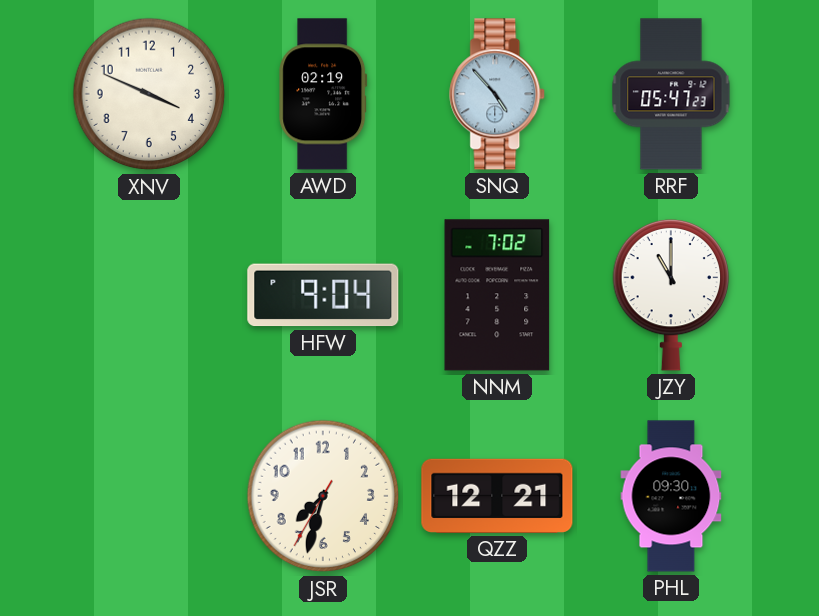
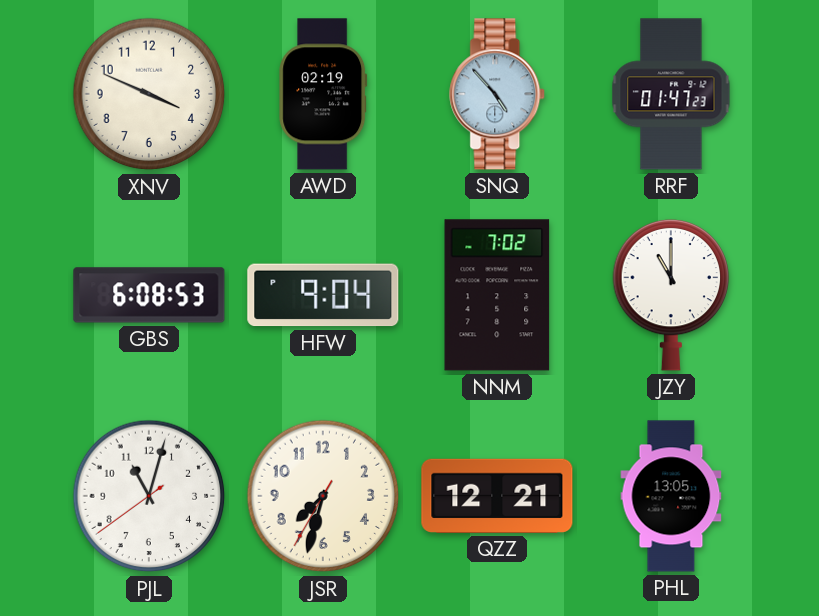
RRF: 05:47 -> 01:47
GBS: none -> 6:08
PJL: none -> 11:02
PHL: 09:30 -> 13:05
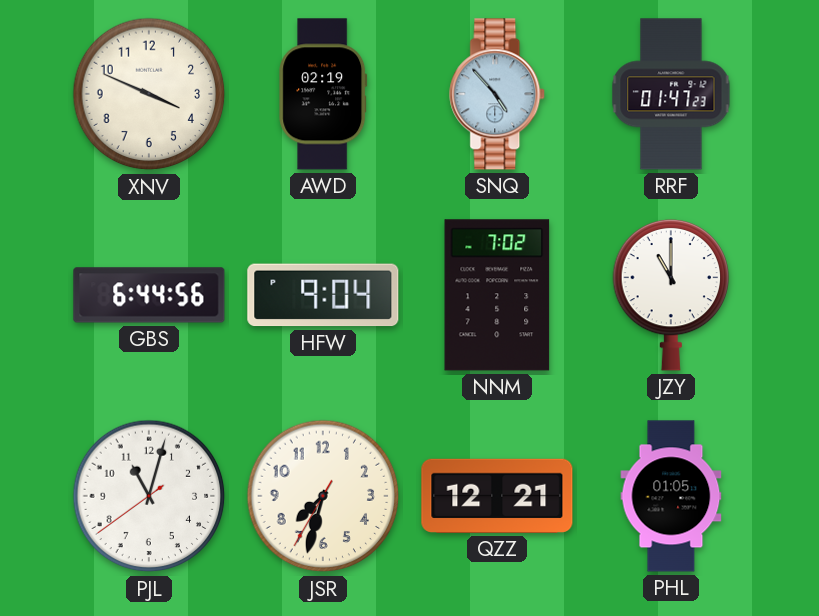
GBS: 6:08 -> 6:44
PHL: 13:05 -> 01:05
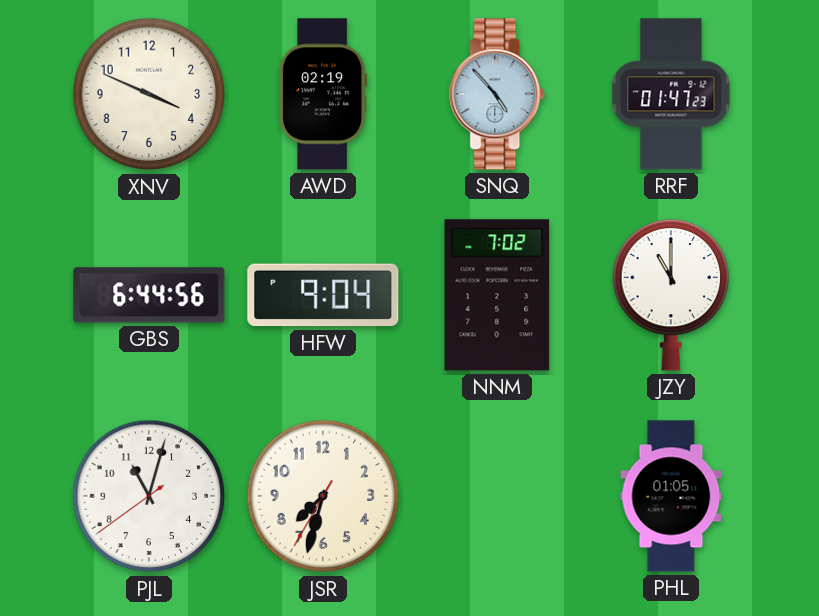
QZZ: 12:21 -> none
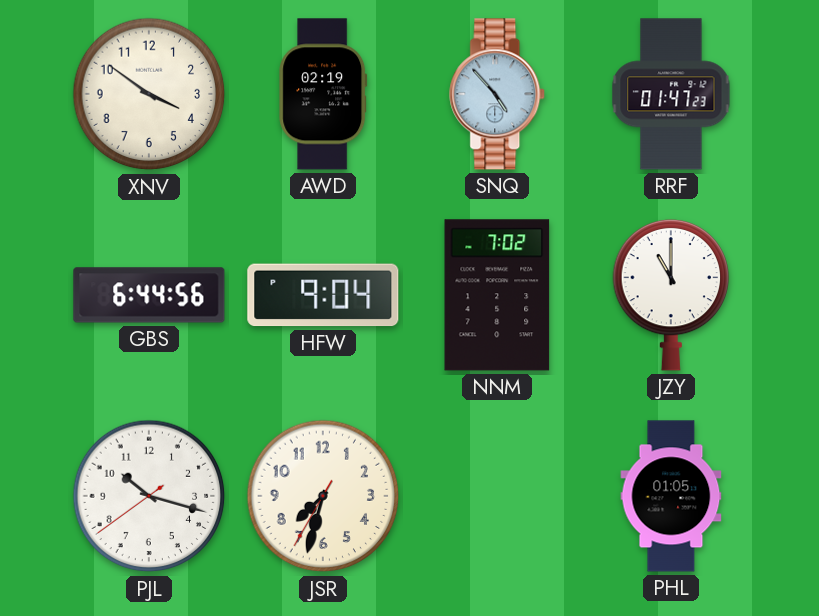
XNV: 3:49 -> 3:51
PJL: 11:02 -> 10:17
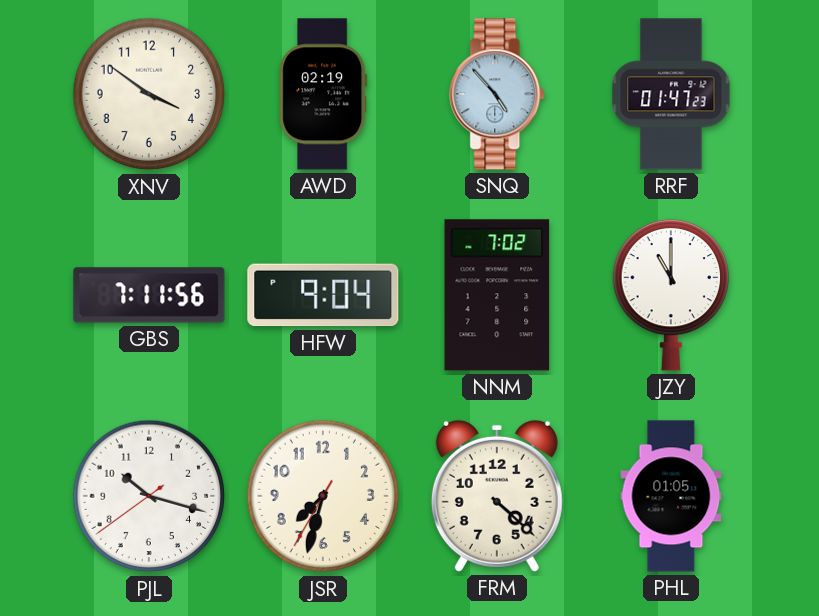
GBS: 6:44 -> 7:11
FRM: none -> 4:22
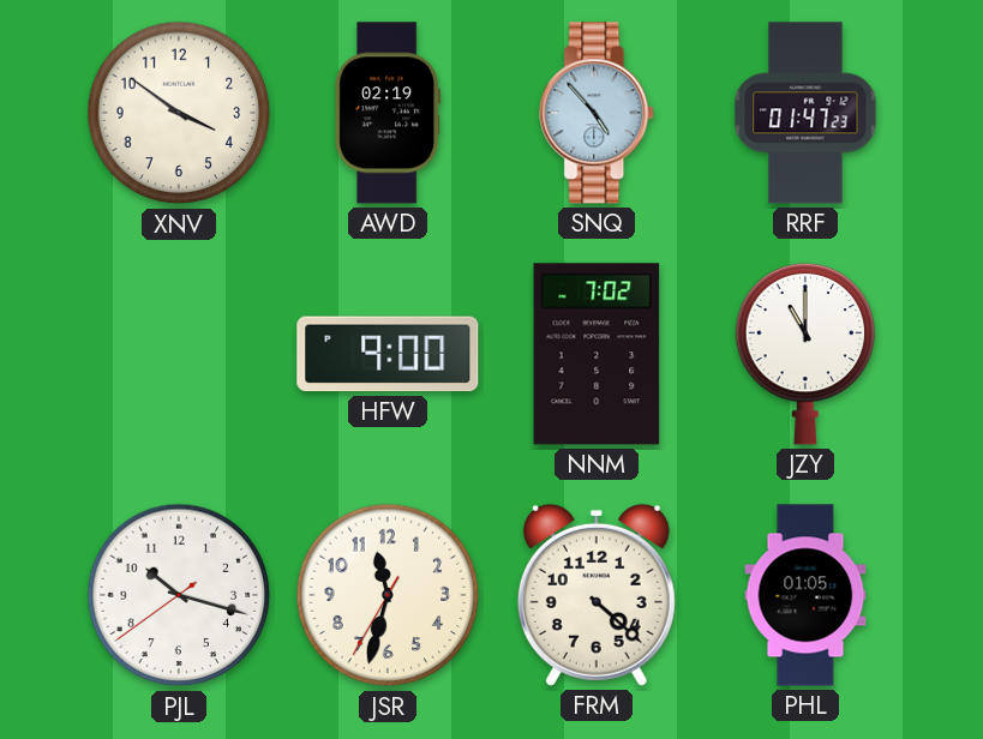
GBS: 7:11 -> none
HFW: 9:04 -> 9:00
JSR: 7:32 -> 11:32
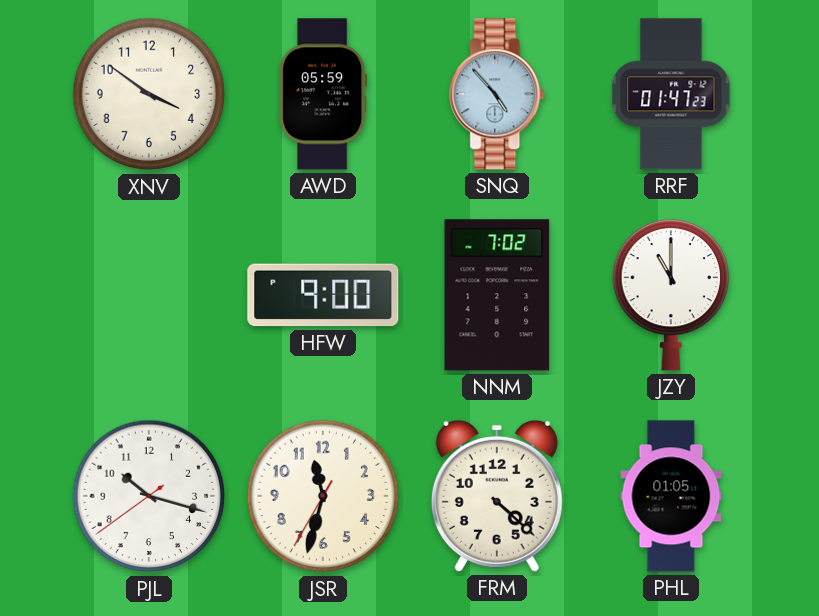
AWD: 02:19 -> 05:59
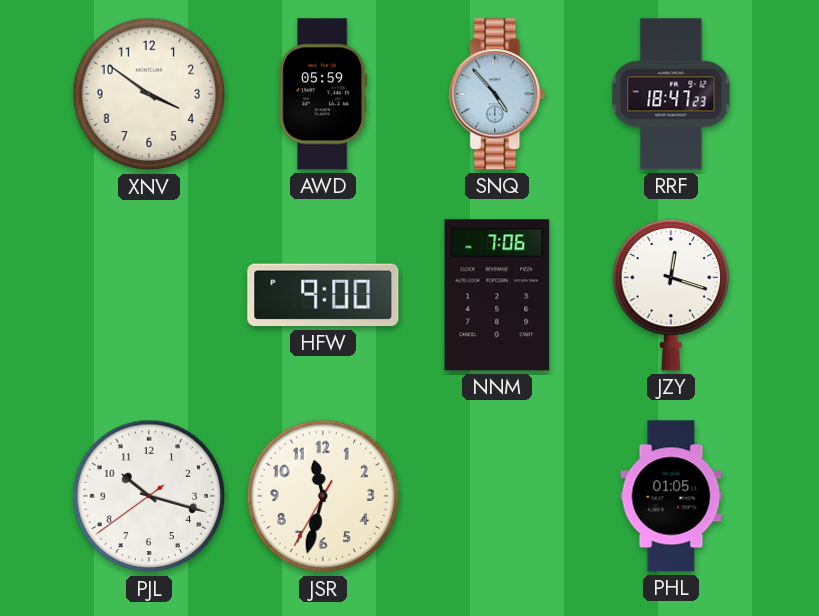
RRF: 01:47 -> 18:47
NNM: 7:02 -> 7:06
JZY: 11:00 -> 12:18
FRM: 4:22 -> none
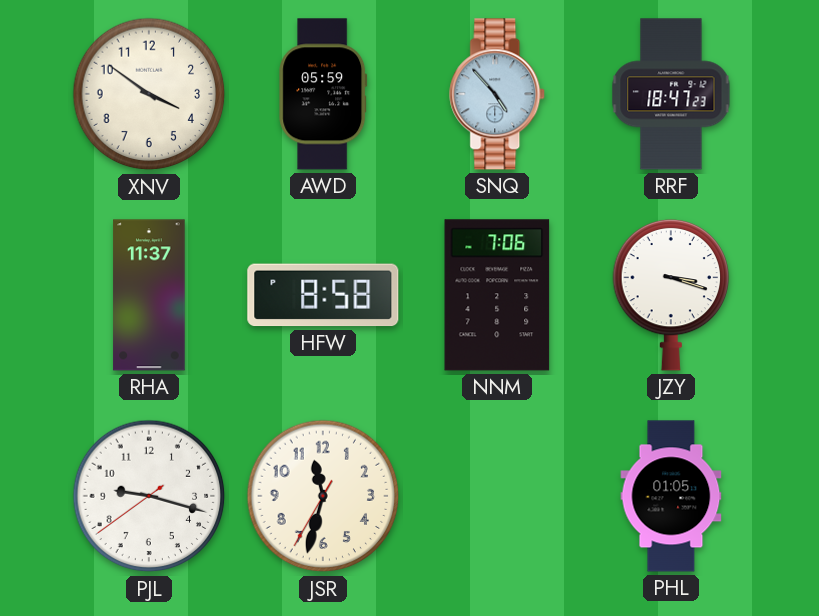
RHA: none -> 11:37
HFW: 9:00 -> 8:58
JZY: 12:18 -> 3:18
PJL: 10:17 -> 9:17
